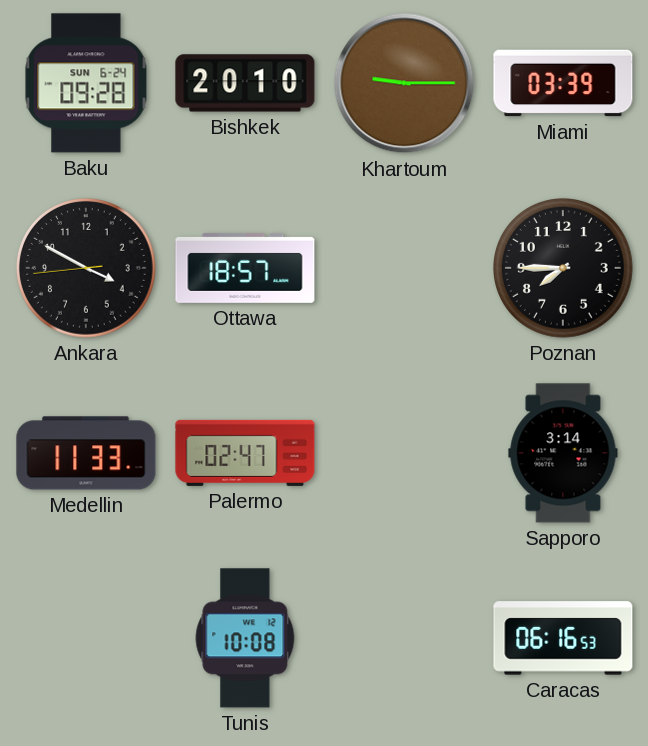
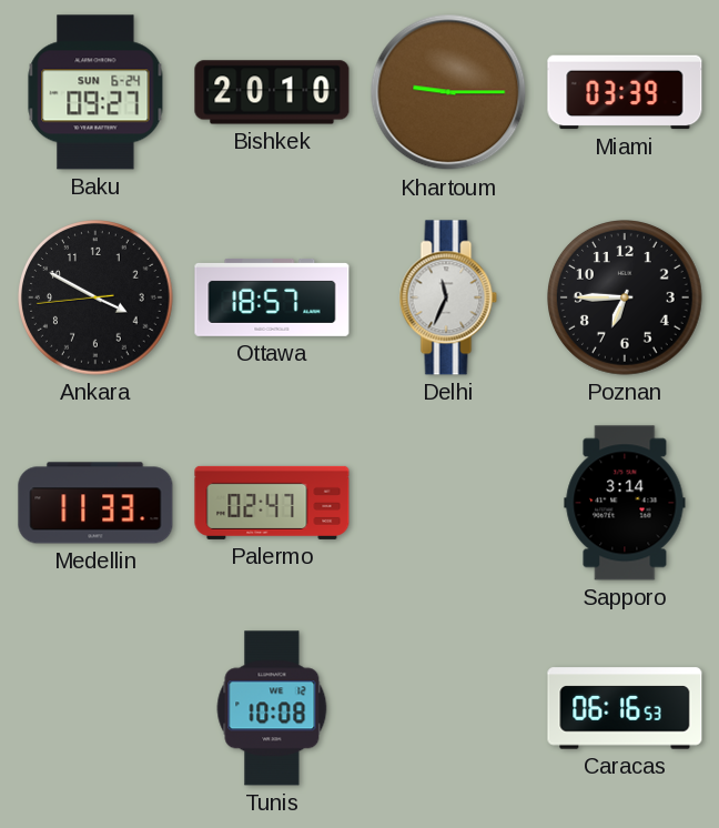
Baku: 09:28 -> 09:27
Delhi: none -> 11:34
Poznan: 7:45 -> 6:45
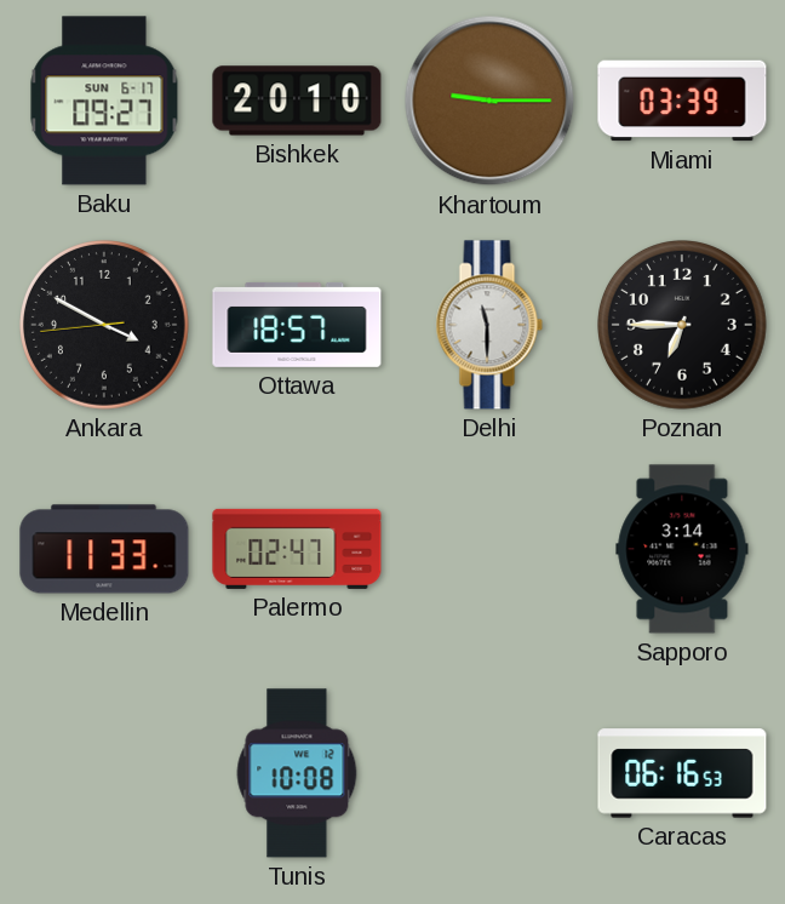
Baku date: SUN 6-24 -> SUN 6-17
Delhi: 11:34 -> 11:30
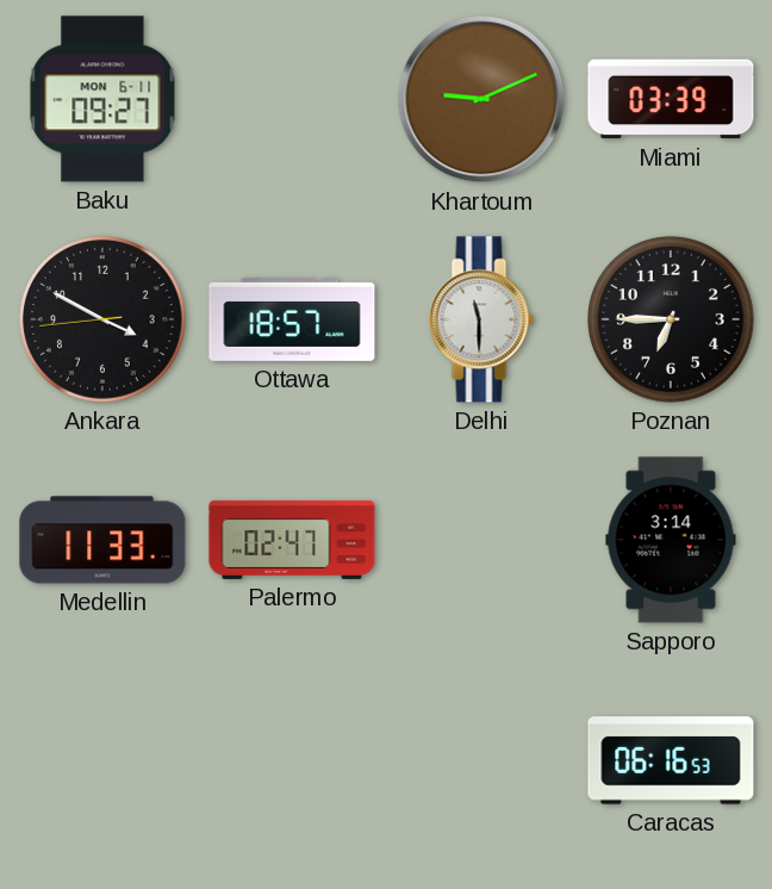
Baku date: SUN 6-17 -> MON 6-11
Bishkek: 20:10 -> none
Khartoum: 9:15 -> 9:11
Tunis: 10:08 -> none
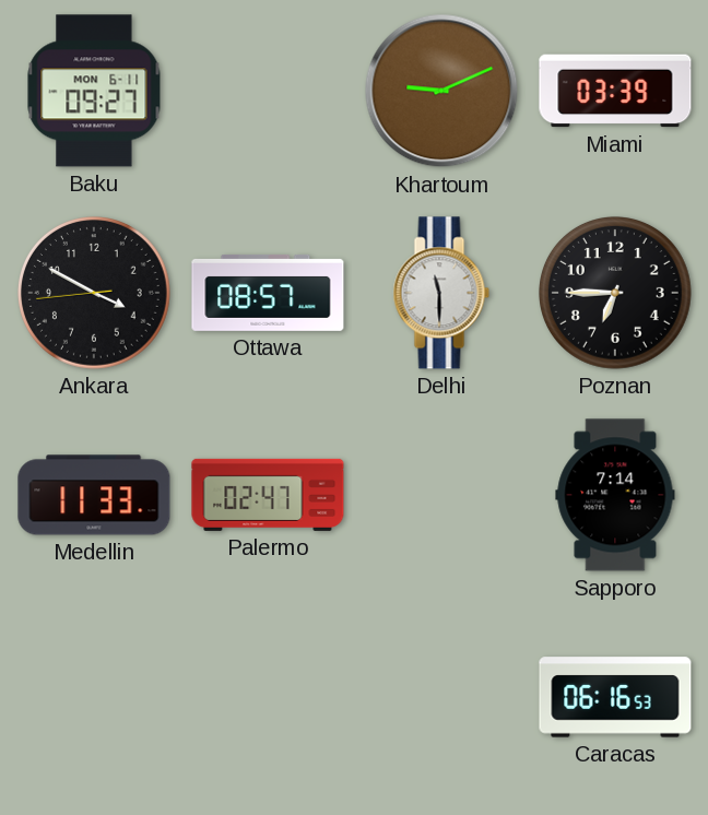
Ottawa: 18:57 -> 08:57
Sapporo: 3:14 -> 7:14
